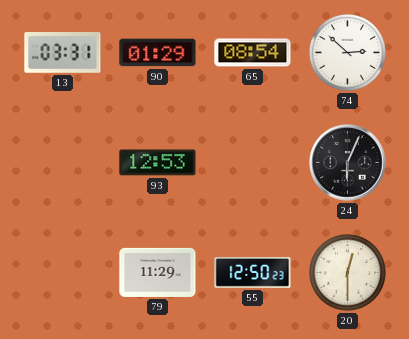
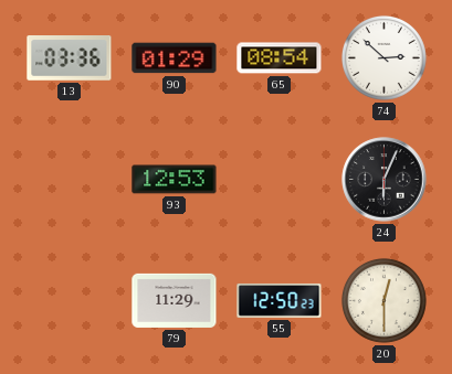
13: 03:31 -> 03:36
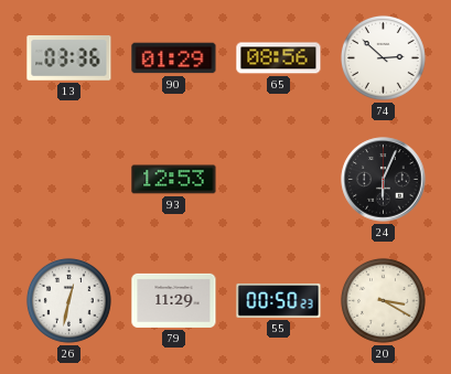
65: 08:54 -> 08:56
26: none -> 12:32
55: 12:50 -> 00:50
20: 12:30 -> 3:20
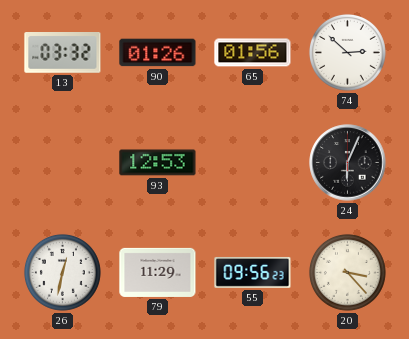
13: 03:36 -> 03:32
90: 01:29 -> 01:26
65: 08:56 -> 01:56
55: 00:50 -> 09:56
20: 3:20 -> 3:23
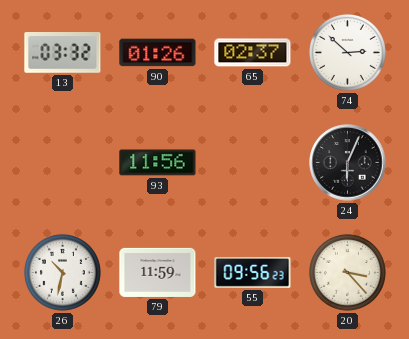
65: 01:56 -> 02:37
93: 12:53 -> 11:56
26: 12:32 -> 10:32
79: 11:29 -> 11:59
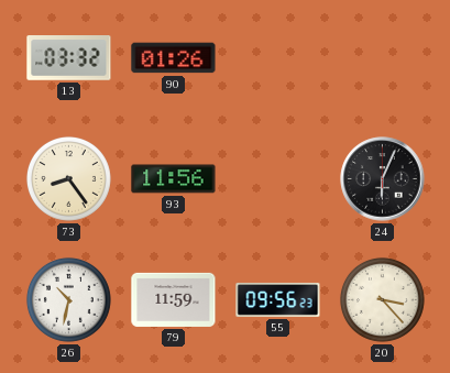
65: 02:37 -> none
74: 2:52 -> none
73: none -> 8:24
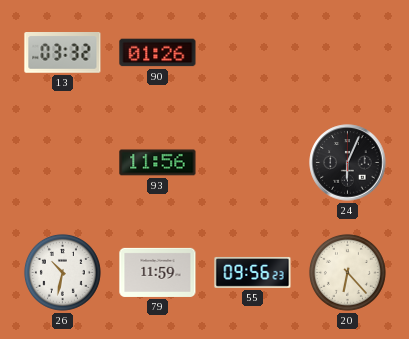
73: 8:24 -> none
20: 3:23 -> 6:23
